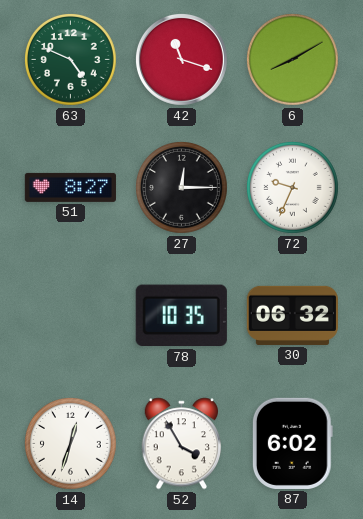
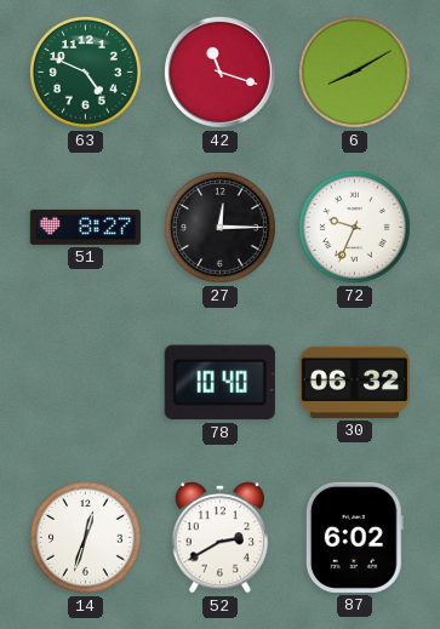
78: 10:35 -> 10:40
52: 3:55 -> 2:40
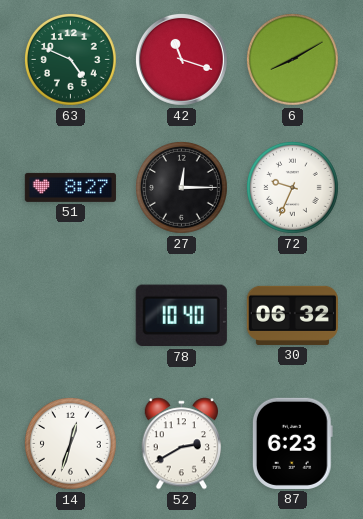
87: 6:02 -> 6:23
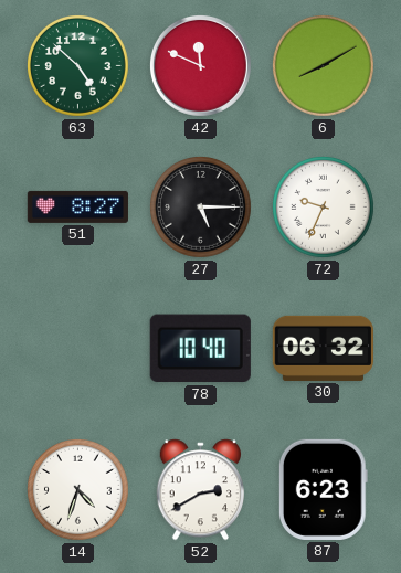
63: 4:49 -> 4:52
42: 11:18 -> 11:49
27: 12:15 -> 5:15
14: 12:33 -> 4:33
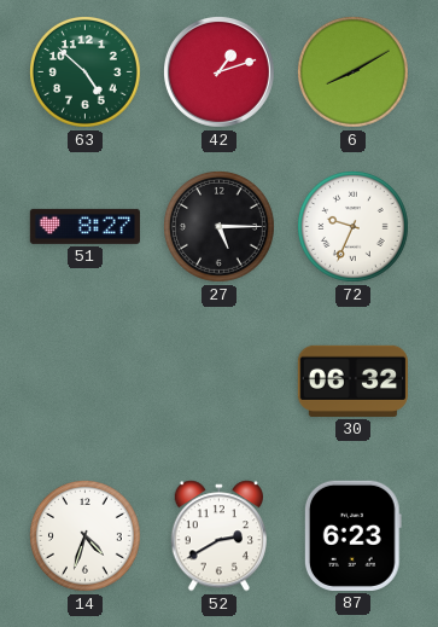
42: 11:49 -> 1:12
78: 10:40 -> none
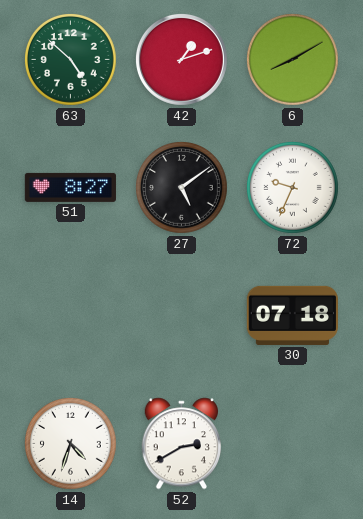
27: 5:15 -> 5:09
30: 06:32 -> 07:18
87: 6:23 -> none
